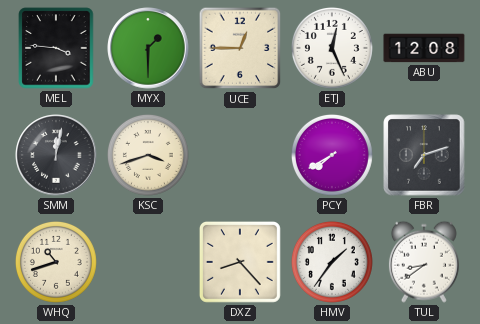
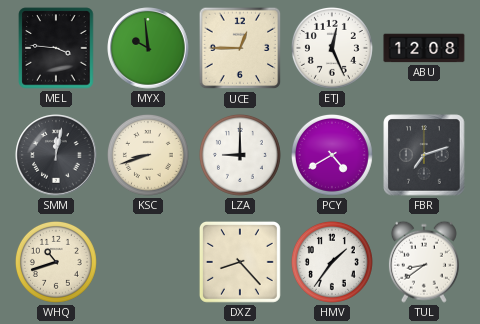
MYX: 1:30 -> 9:59
KSC: 3:42 -> 8:42
LZA: none -> 9:00
PCY: 7:40 -> 4:40
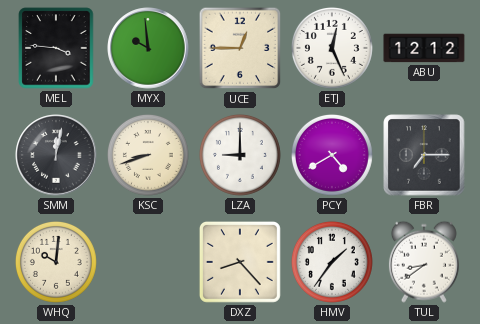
ABU: 12:08 -> 12:12
FBR: 7:12 -> 7:15
WHQ: 10:42 -> 10:01
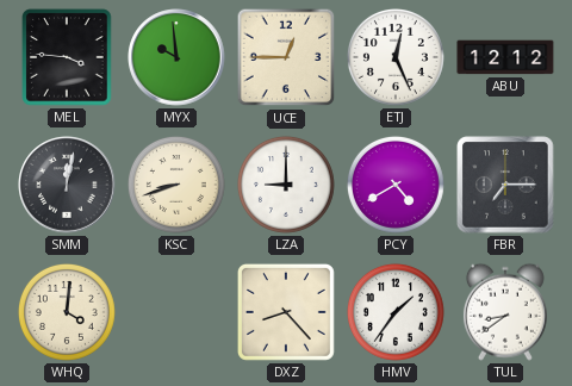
WHQ: 10:01 -> 4:01
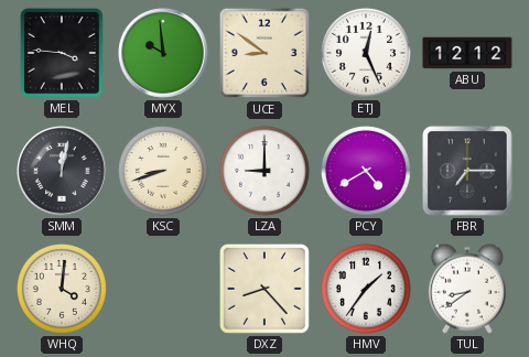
UCE: 12:45 -> 8:51
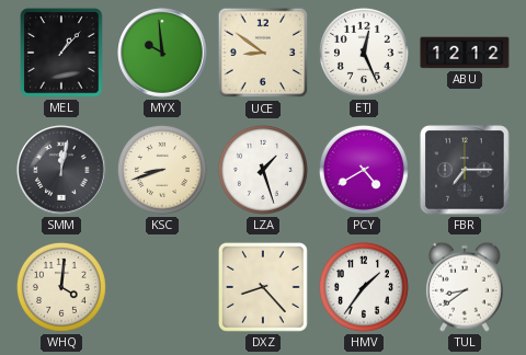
MEL: 3:46 -> 1:07
LZA: 9:00 -> 1:27
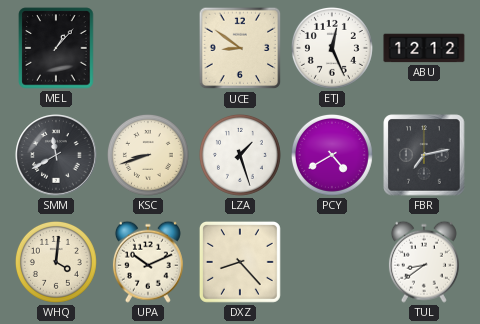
MYX: 9:59 -> none
SMM: 12:02 -> 11:40
FBR: 7:15 -> 7:13
UPA: none -> 10:11
HMV: 1:36 -> none
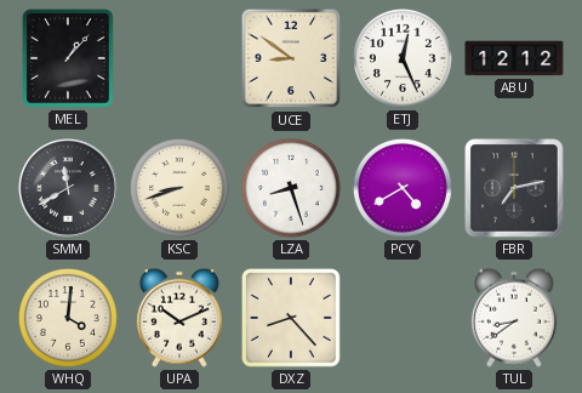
LZA: 1:27 -> 8:27
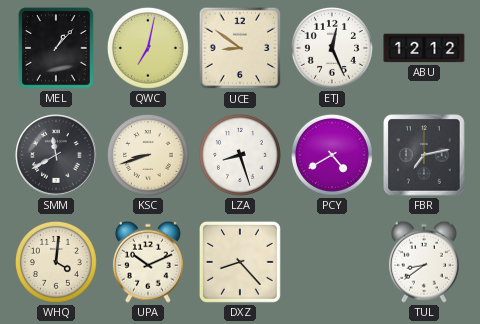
QWC: none -> 7:02
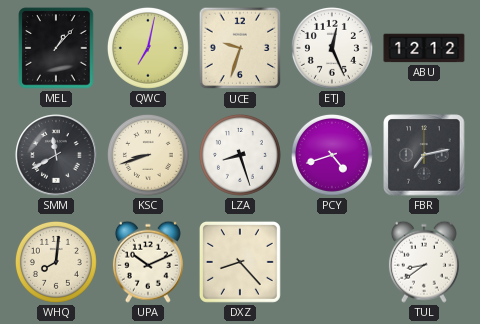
UCE: 8:51 -> 9:33
PCY: 4:40 -> 4:42
WHQ: 4:01 -> 8:01
